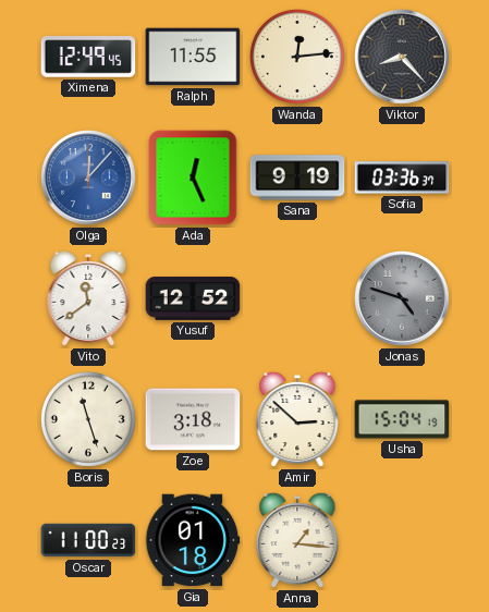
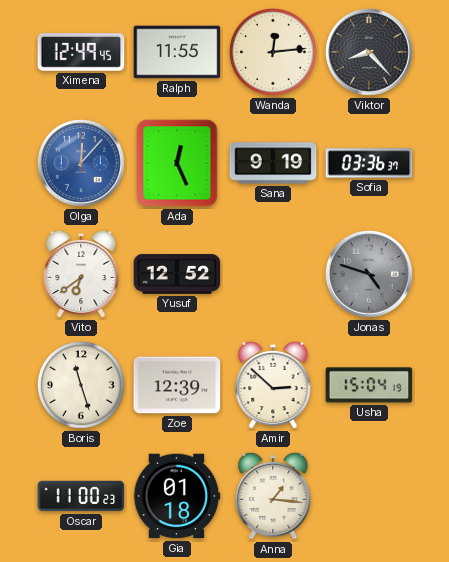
Vito: 11:39 -> 6:39
Zoe: 3:18 -> 12:39
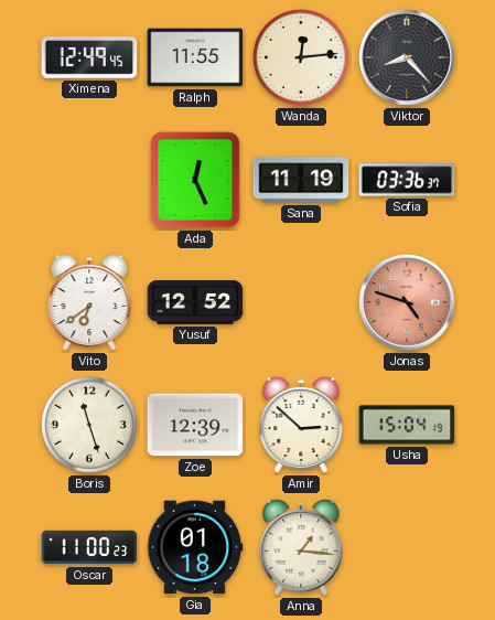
Olga: 12:07 -> none
Sana: 9:19 -> 11:19
Jonas dial: grey -> salmon
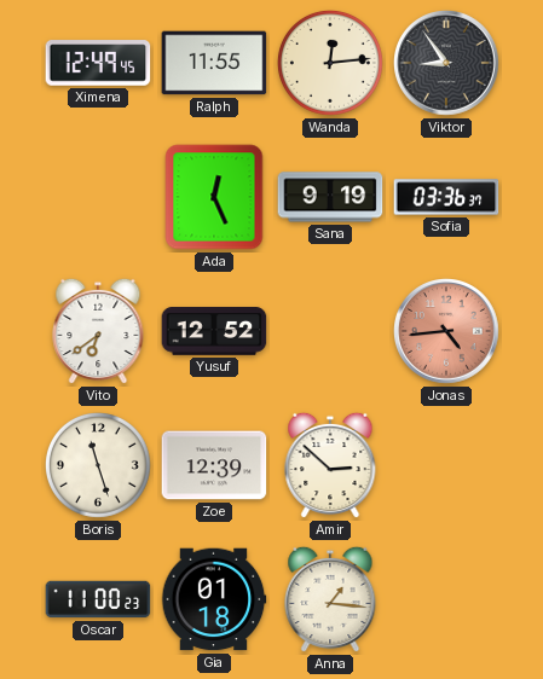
Viktor: 8:23 -> 8:54
Sana: 11:19 -> 9:19
Jonas: 4:48 -> 4:44
Usha: 15:04 -> none
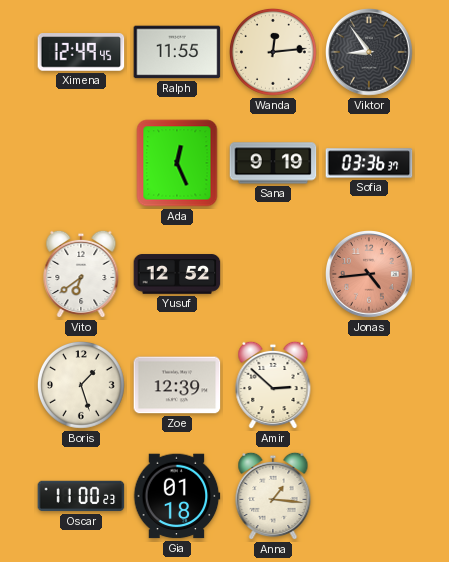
Boris: 11:27 -> 1:27
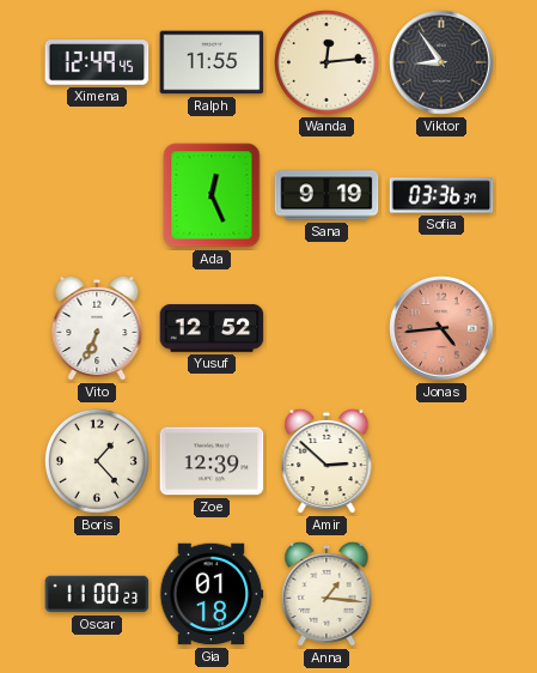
Vito: 6:39 -> 6:34
Boris: 1:27 -> 1:23
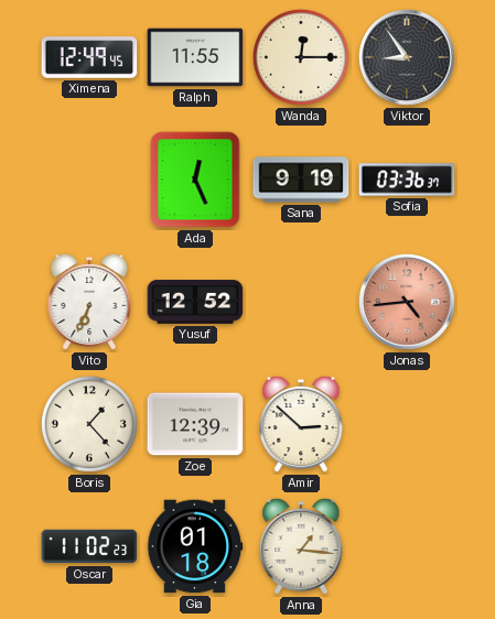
Wanda: 12:14 -> 12:15
Oscar: 11:00 -> 11:02
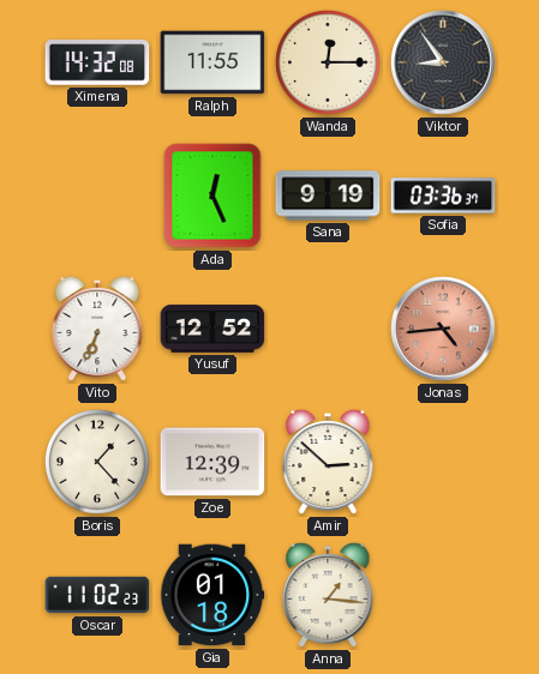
Ximena: 12:49 -> 14:32
